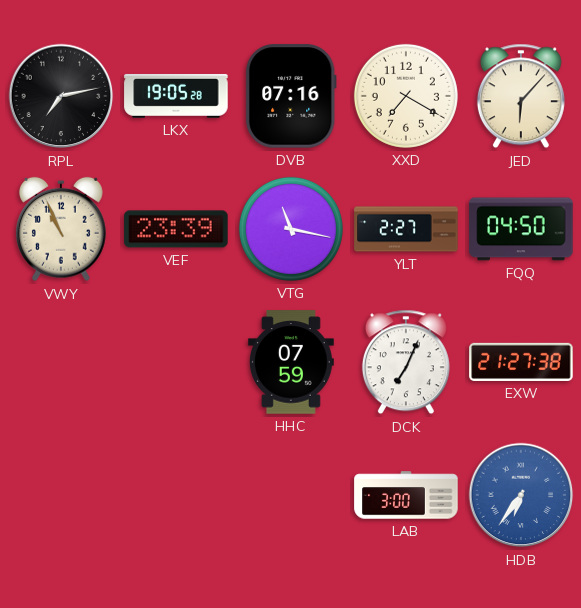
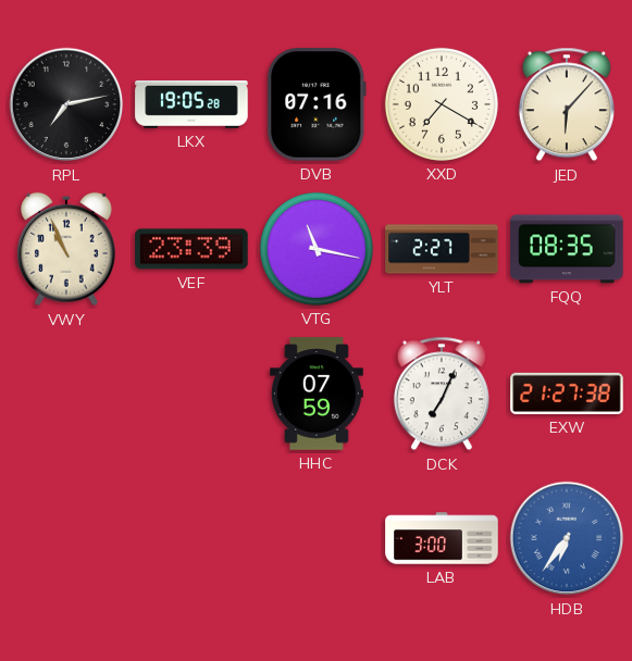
FQQ: 04:50 -> 08:35
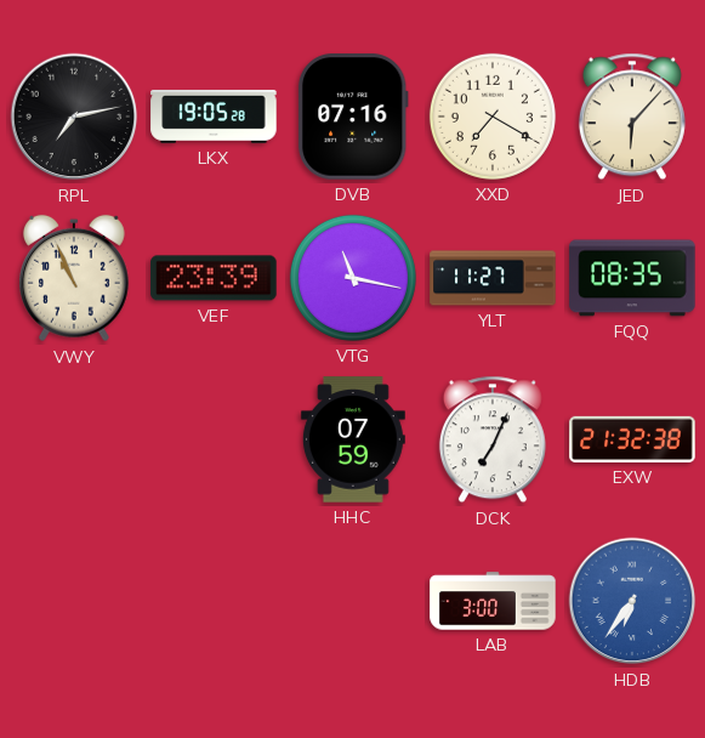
YLT: 2:27 -> 11:27
EXW: 21:27 -> 21:32
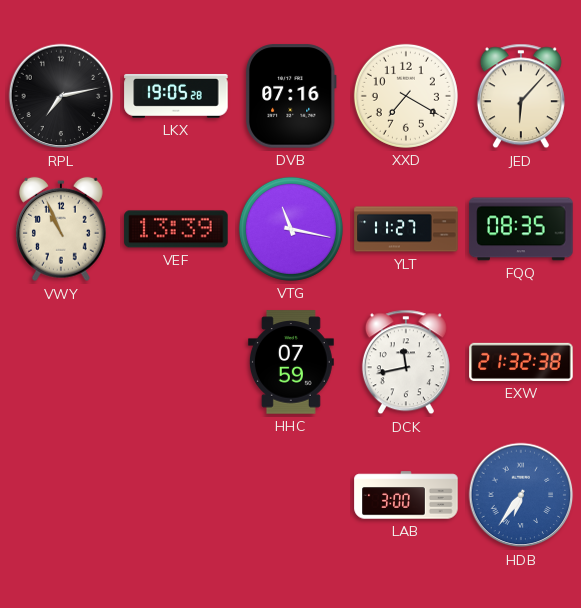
VEF: 23:39 -> 13:39
DCK: 7:04 -> 11:43
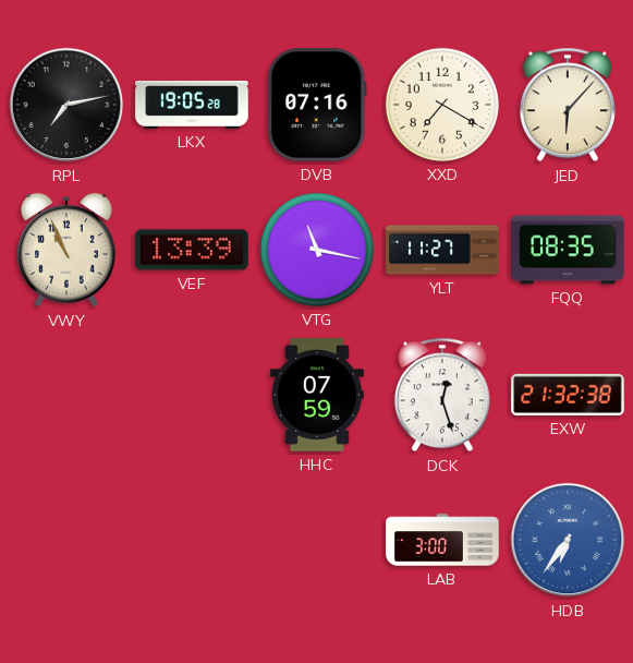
DCK: 11:43 -> 12:27
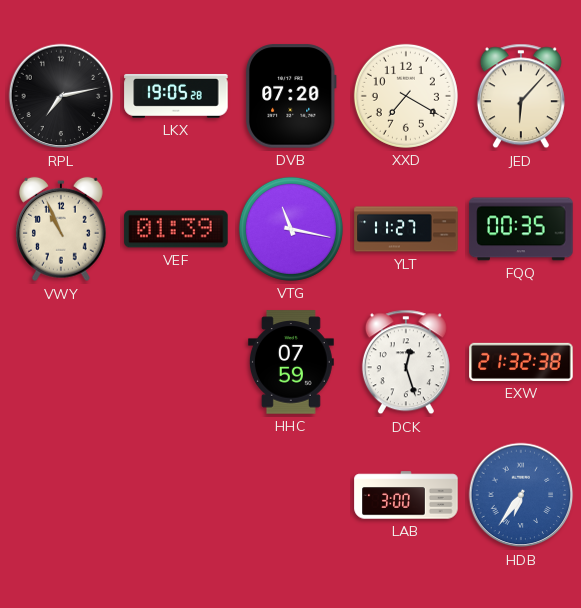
DVB: 07:16 -> 07:20
VEF: 13:39 -> 01:39
FQQ: 08:35 -> 00:35
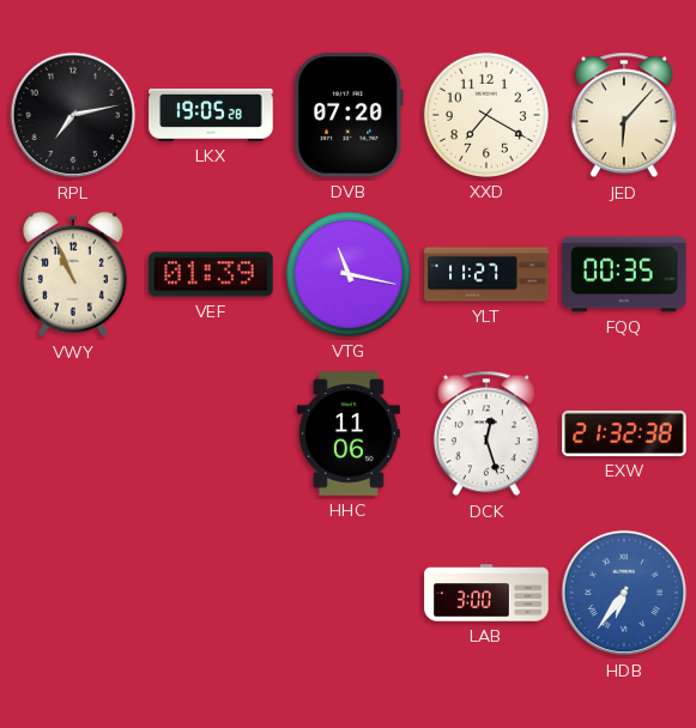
HHC: 07:59 -> 11:06
